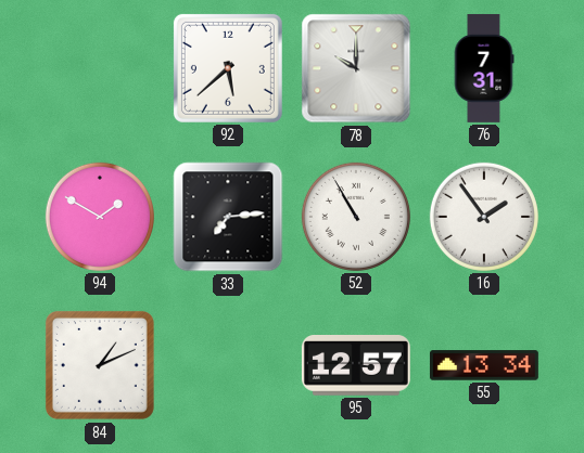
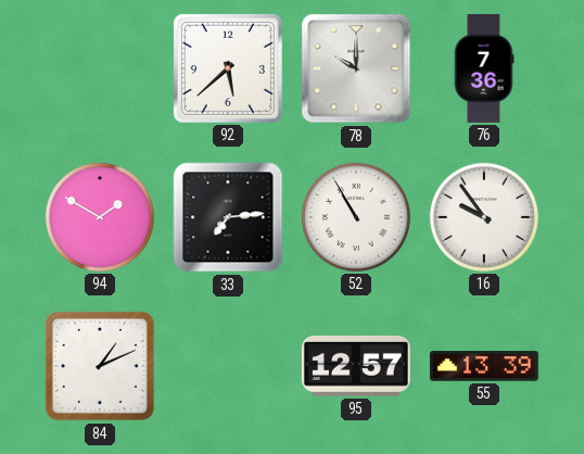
76: 7:31 -> 7:36
16: 1:54 -> 9:54
55: 13:34 -> 13:39
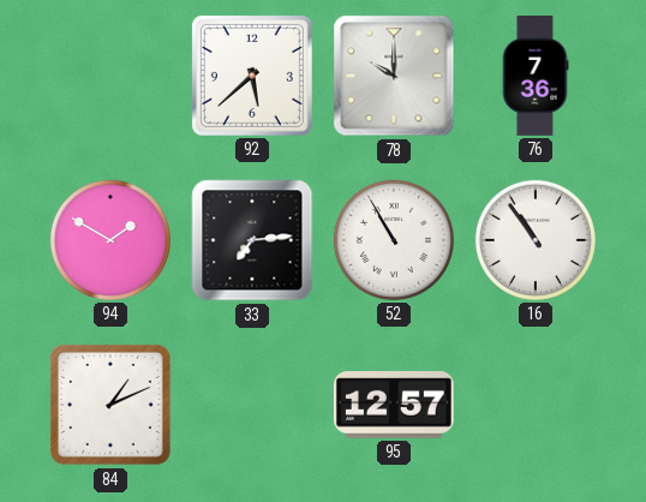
16: 9:54 -> 10:54
55: 13:39 -> none
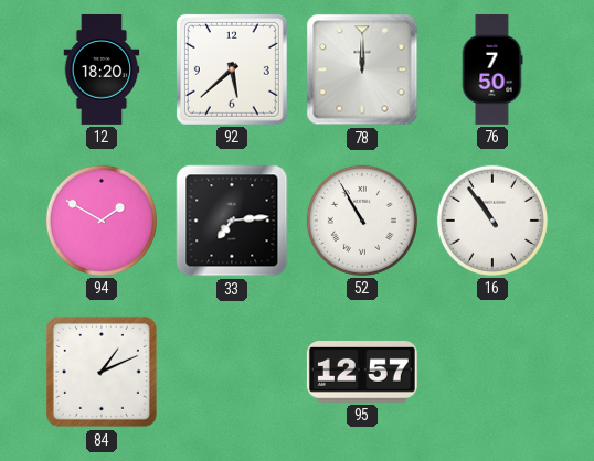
12: none -> 18:20
78: 10:00 -> 12:00
76: 7:36 -> 7:50
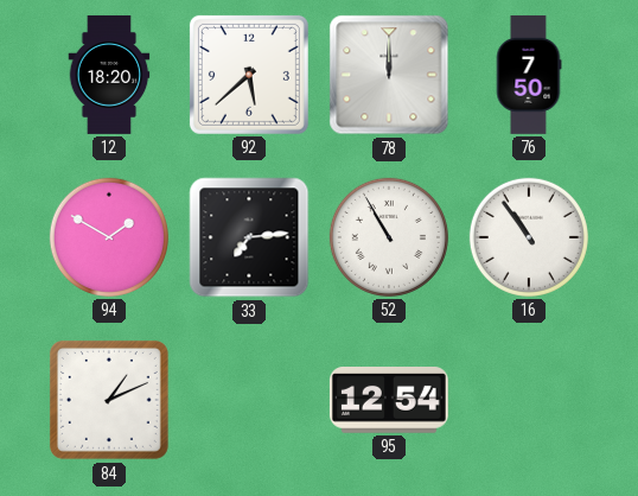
95: 12:57 -> 12:54
